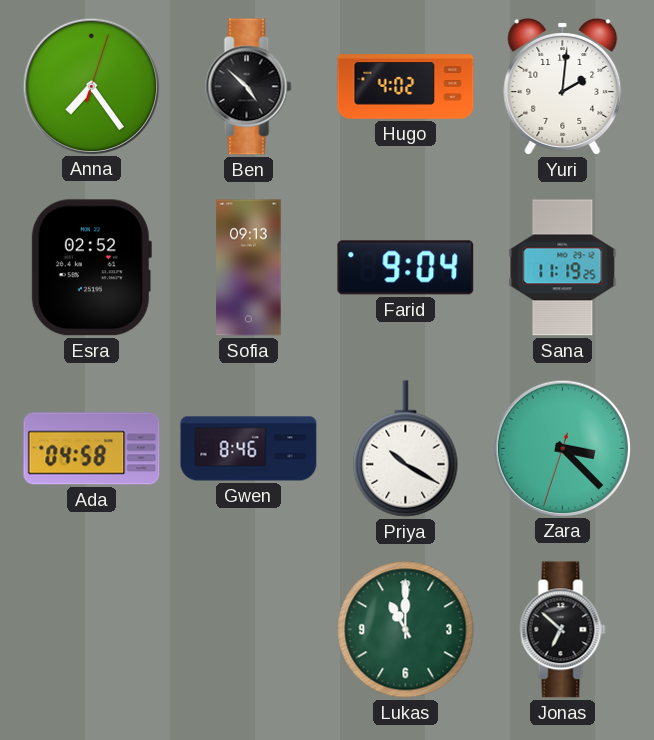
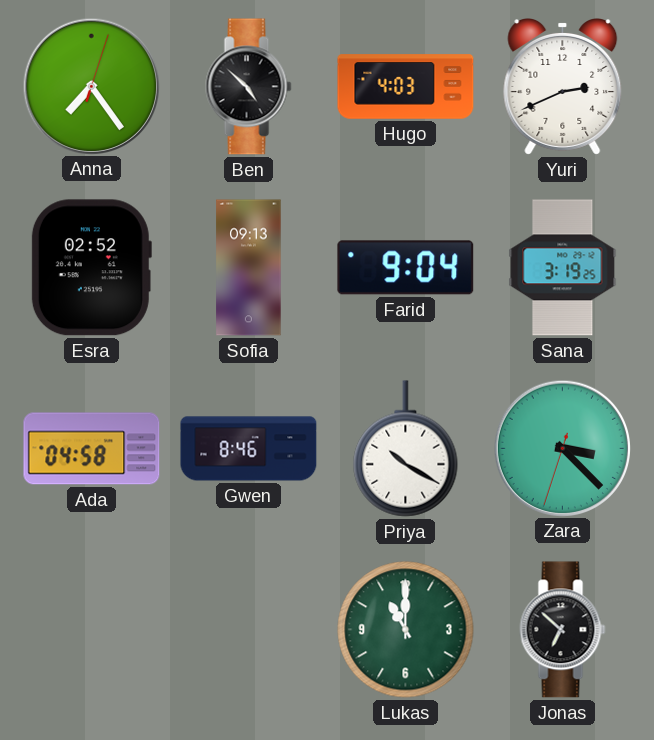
Hugo: 4:02 -> 4:03
Yuri: 2:01 -> 2:41
Sana: 11:19 -> 3:19
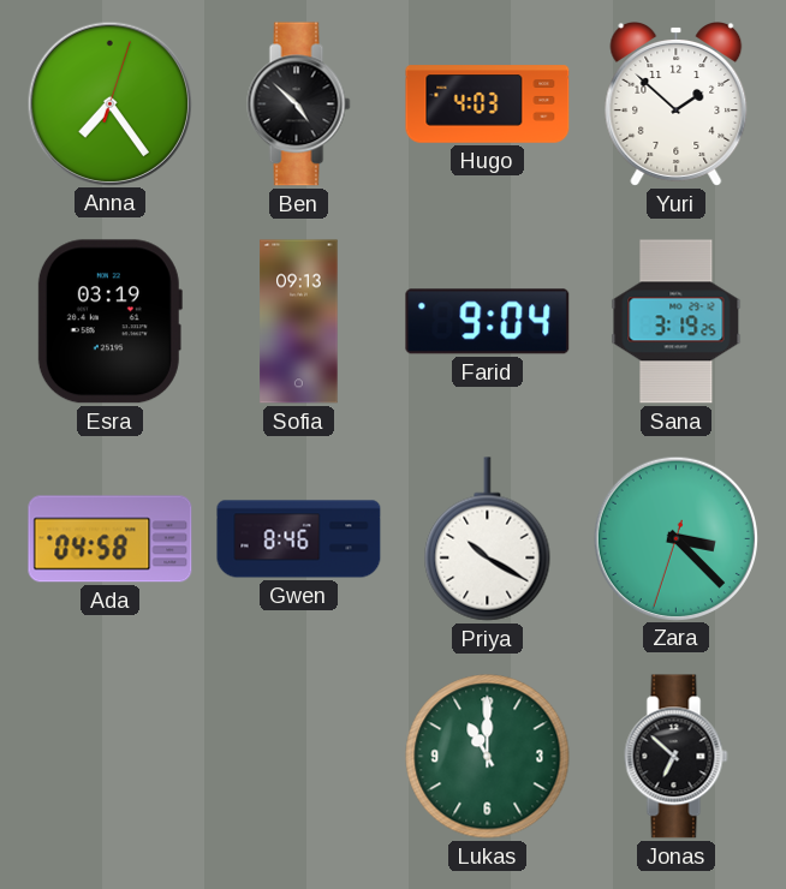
Yuri: 2:41 -> 1:52
Esra: 02:52 -> 03:19
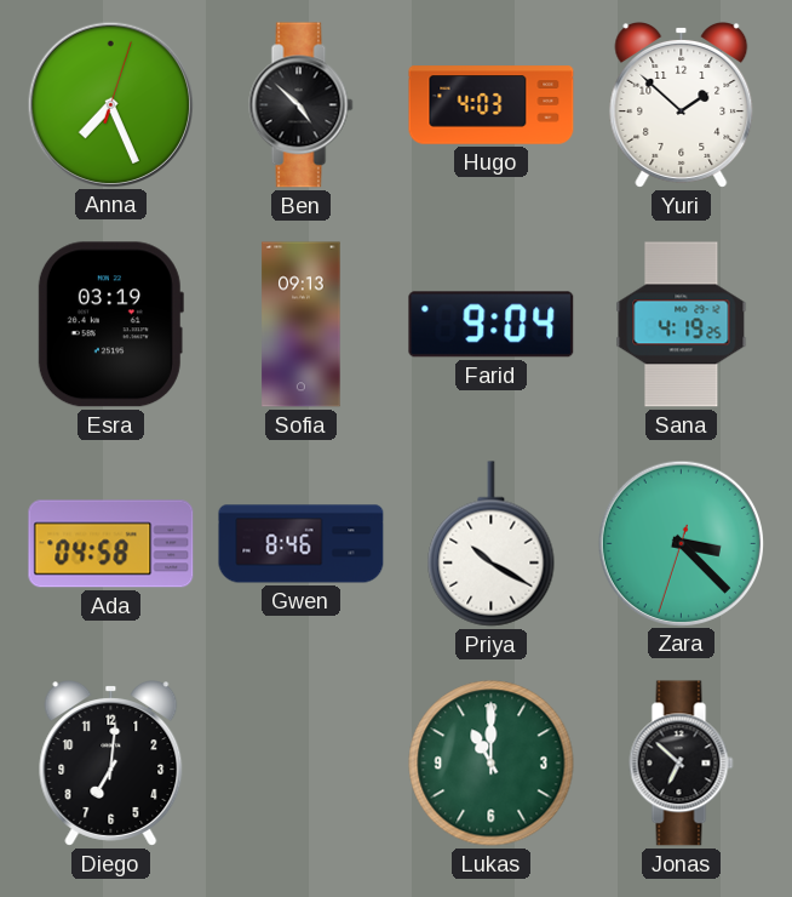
Anna: 7:24 -> 7:26
Sana: 3:19 -> 4:19
Diego: none -> 7:01
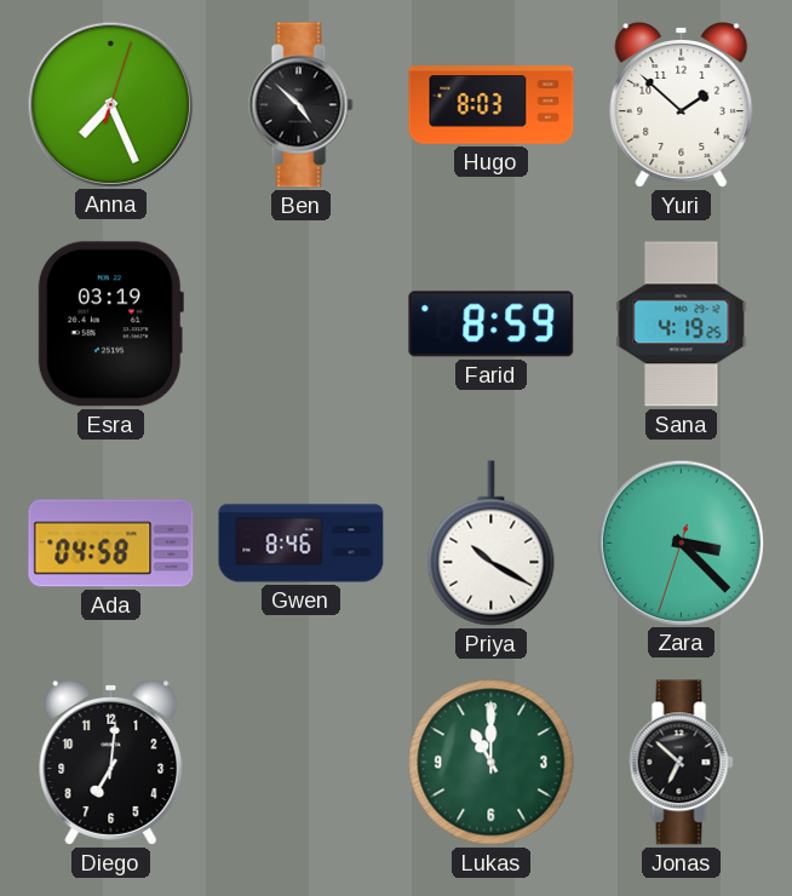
Hugo: 4:03 -> 8:03
Sofia: 09:13 -> none
Farid: 9:04 -> 8:59
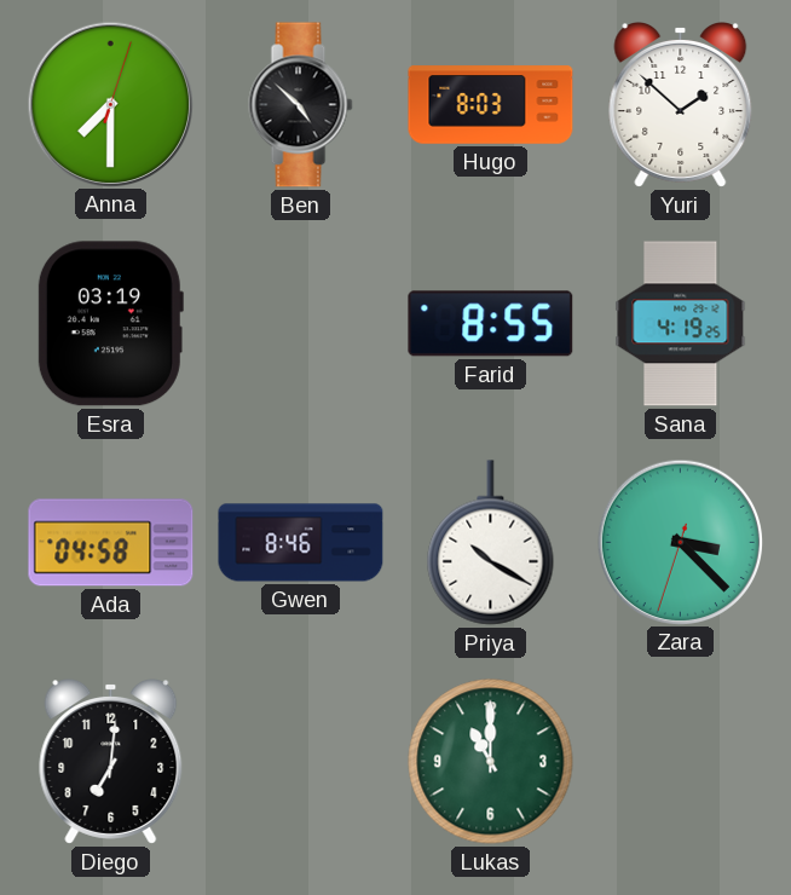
Anna: 7:26 -> 7:30
Farid: 8:59 -> 8:55
Jonas: 6:52 -> none
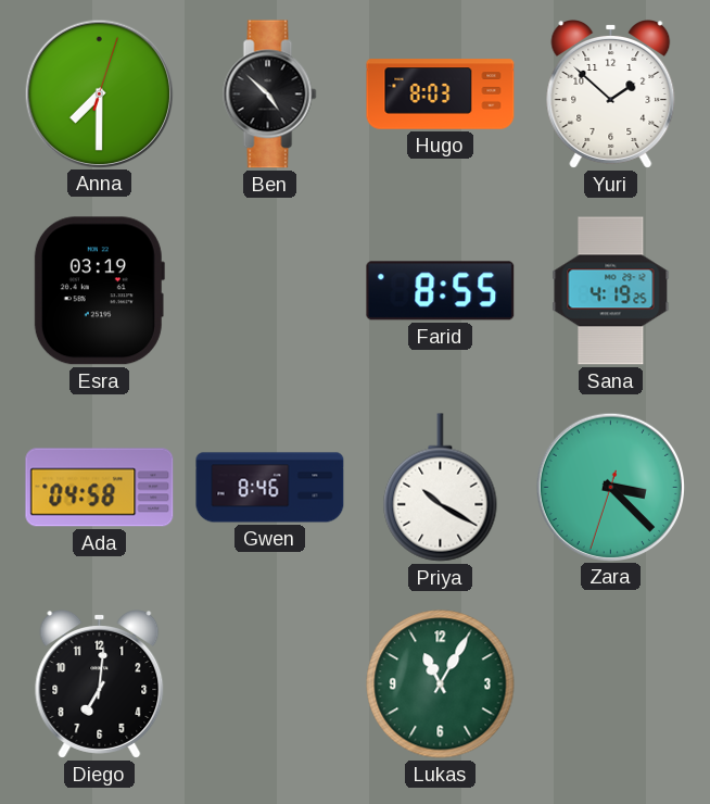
Lukas: 11:00 -> 11:05
